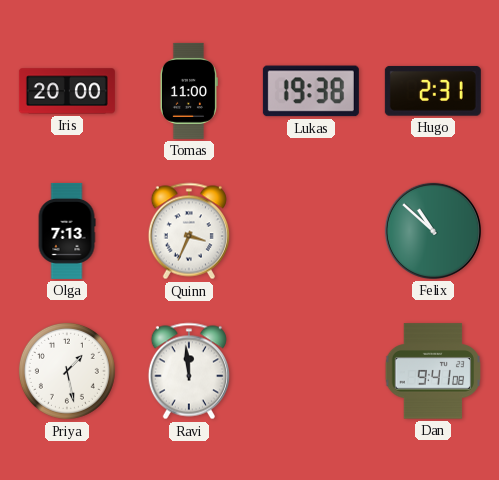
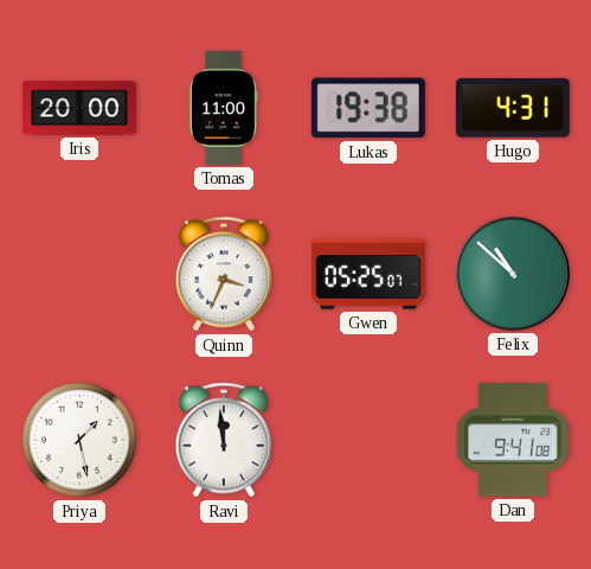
Hugo: 2:31 -> 4:31
Olga: 7:13 -> none
Gwen: none -> 05:25
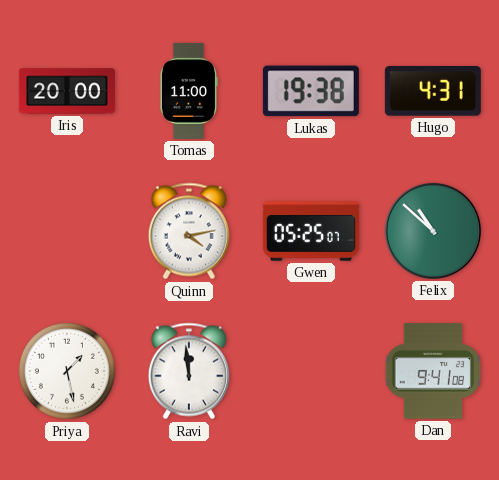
Quinn: 3:34 -> 4:13
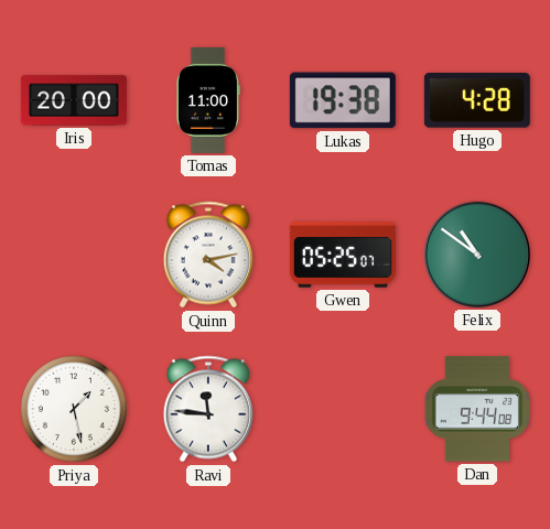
Hugo: 4:31 -> 4:28
Felix: 10:52 -> 10:51
Ravi: 11:59 -> 11:46
Dan: 9:41 -> 9:44
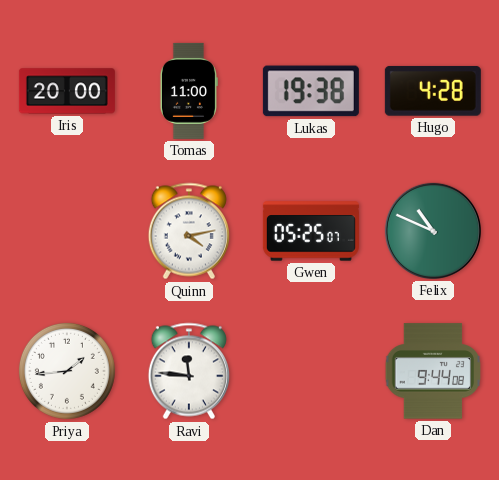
Felix: 10:51 -> 10:49
Priya: 1:28 -> 1:44
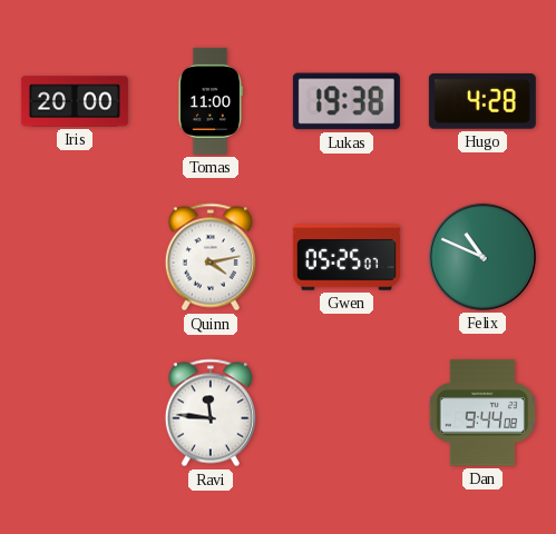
Priya: 1:44 -> none
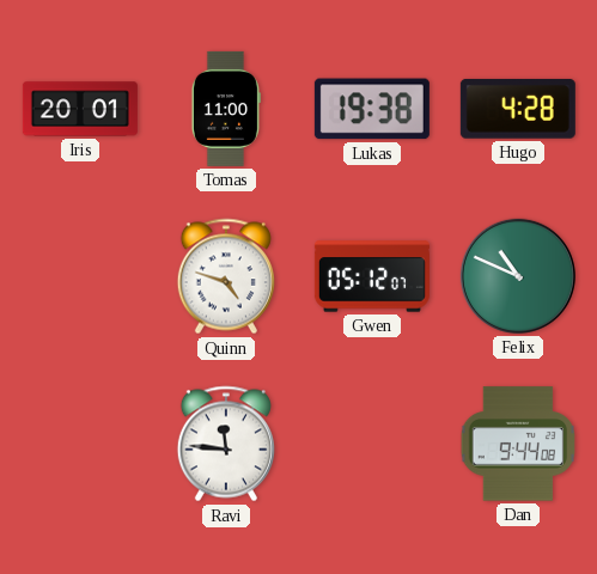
Iris: 20:00 -> 20:01
Quinn: 4:13 -> 4:48
Gwen: 05:25 -> 05:12
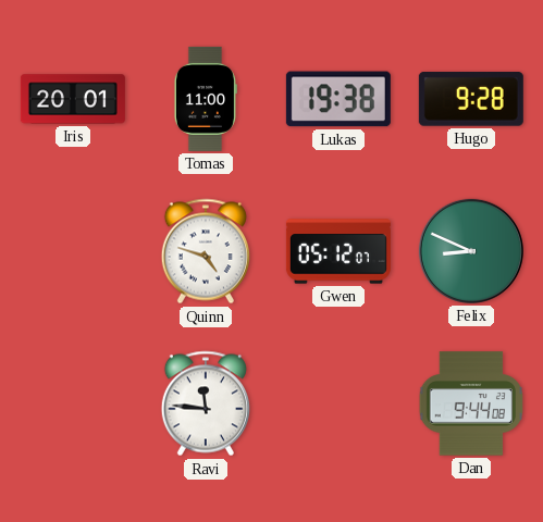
Hugo: 4:28 -> 9:28
Felix: 10:49 -> 8:49
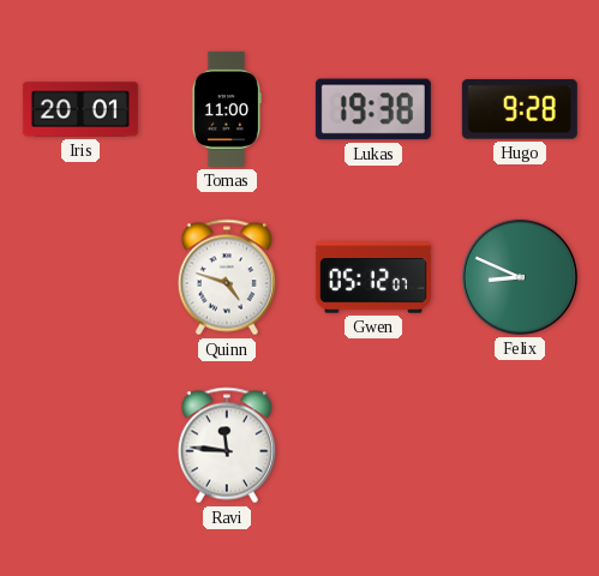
Dan: 9:44 -> none
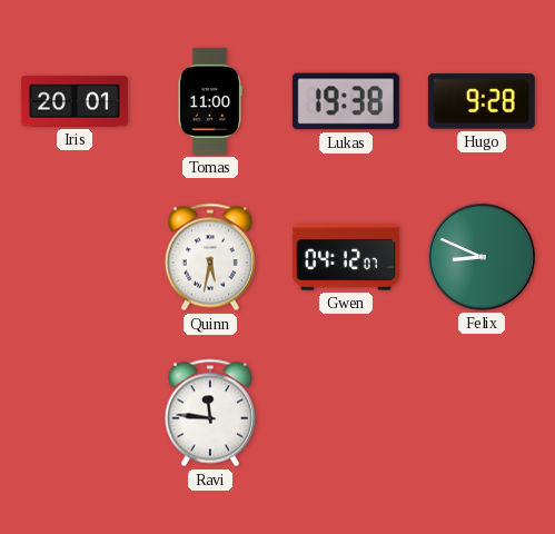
Quinn: 4:48 -> 5:32
Gwen: 05:12 -> 04:12
